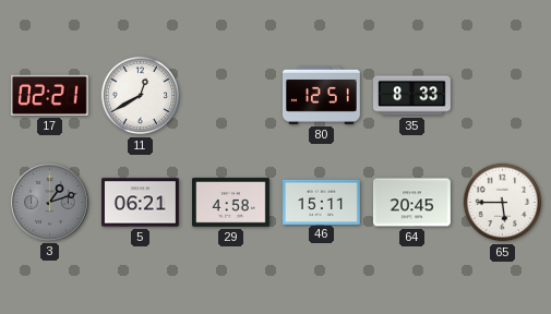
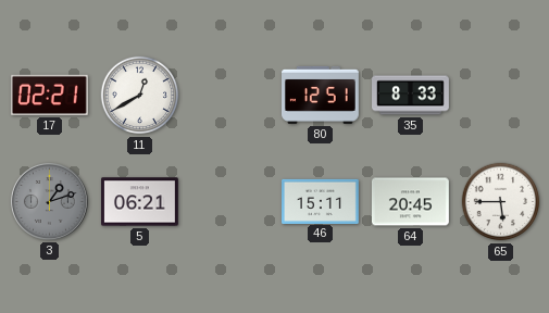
29: 4:58 -> none
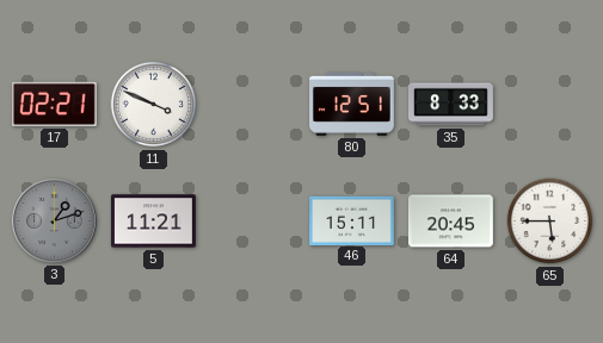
11: 12:40 -> 3:49
5: 06:21 -> 11:21
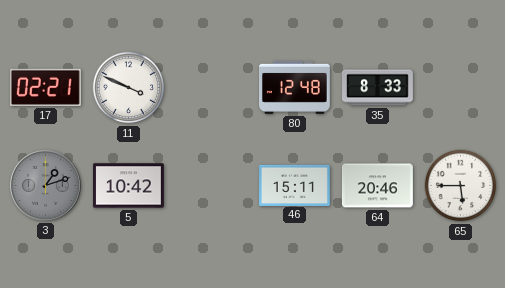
80: 12:51 -> 12:48
5: 11:21 -> 10:42
64: 20:45 -> 20:46
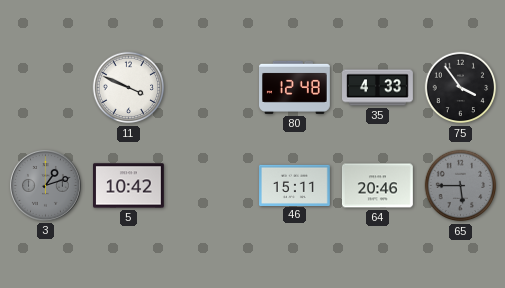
17: 02:21 -> none
35: 8:33 -> 4:33
75: none -> 3:54
65 dial: white -> grey
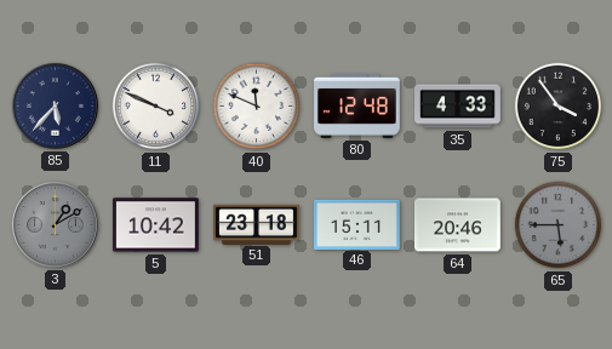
85: none -> 5:37
40: none -> 11:49
3: 1:12 -> 1:10
51: none -> 23:18
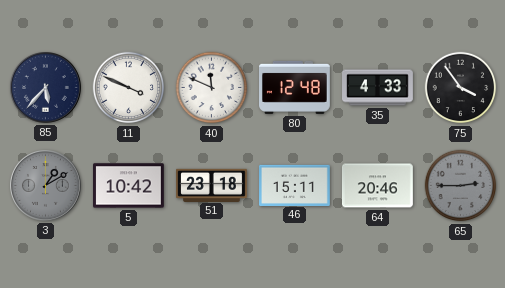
65: 5:45 -> 2:45
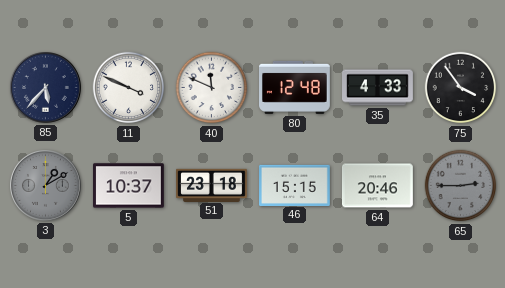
5: 10:42 -> 10:37
46: 15:11 -> 15:15
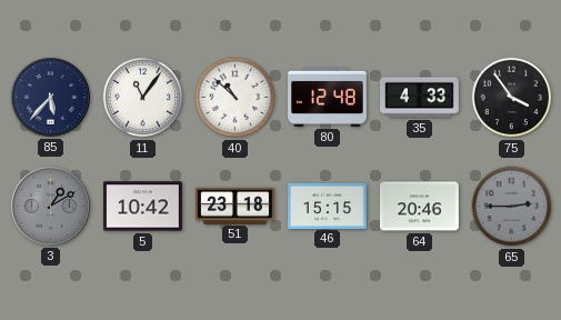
11: 3:49 -> 11:06
40: 11:49 -> 10:52
5: 10:37 -> 10:42
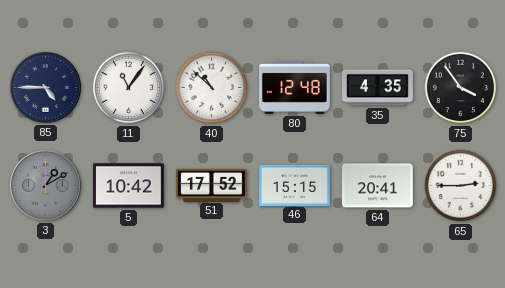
85: 5:37 -> 4:45
35: 4:33 -> 4:35
51: 23:18 -> 17:52
64: 20:46 -> 20:41
65 dial: grey -> white
